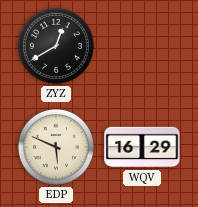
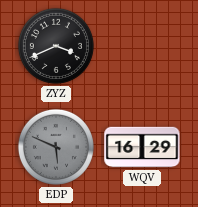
ZYZ: 12:40 -> 3:41
EDP dial: cream -> grey
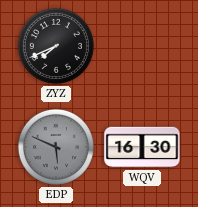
ZYZ: 3:41 -> 7:41
WQV: 16:29 -> 16:30
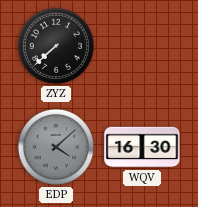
ZYZ: 7:41 -> 7:38
EDP: 5:49 -> 4:08
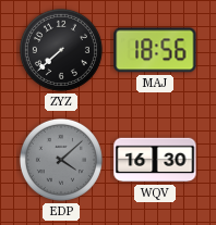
MAJ: none -> 18:56
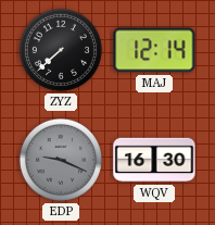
MAJ: 18:56 -> 12:14
EDP: 4:08 -> 9:19
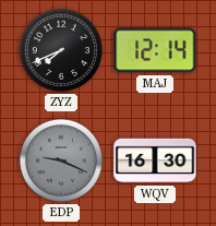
ZYZ: 7:38 -> 7:41
